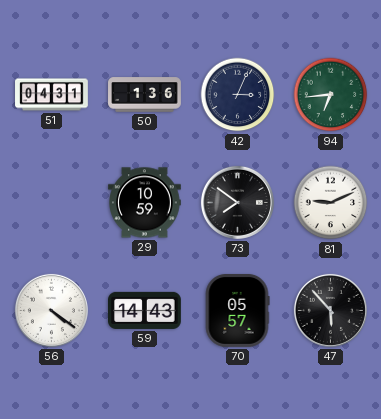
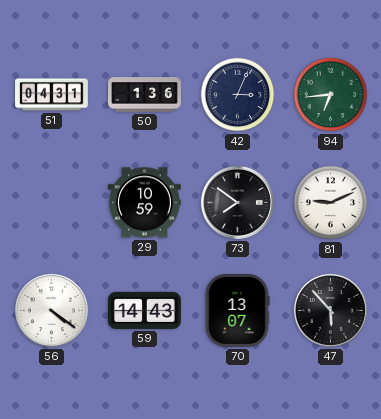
70: 05:57 -> 13:07
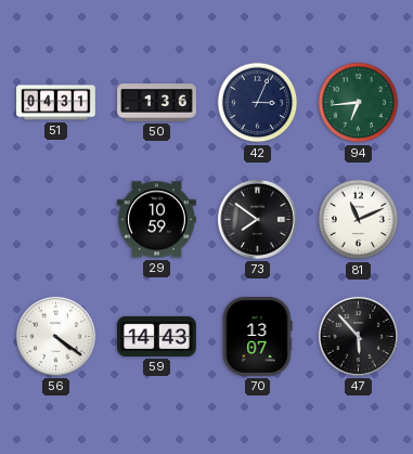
81: 9:11 -> 11:11
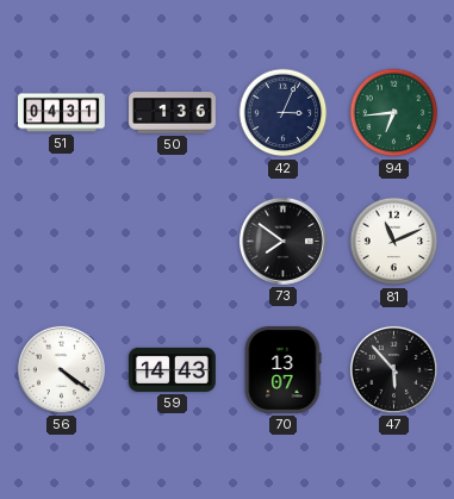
29: 10:59 -> none
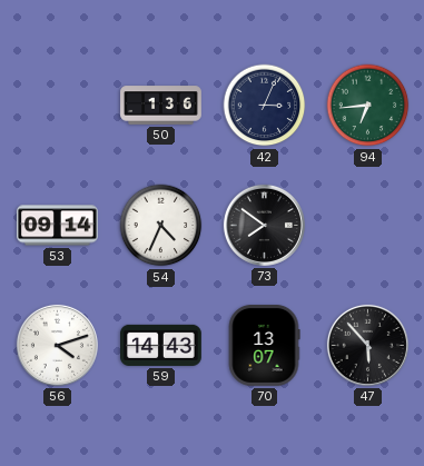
51: 04:31 -> none
53: none -> 09:14
54: none -> 4:34
81: 11:11 -> none
56: 4:21 -> 4:12
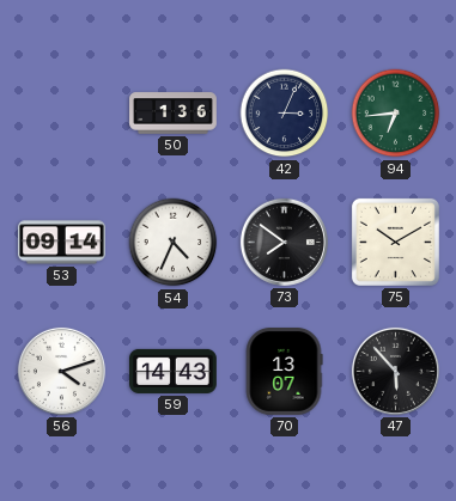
75: none -> 10:10
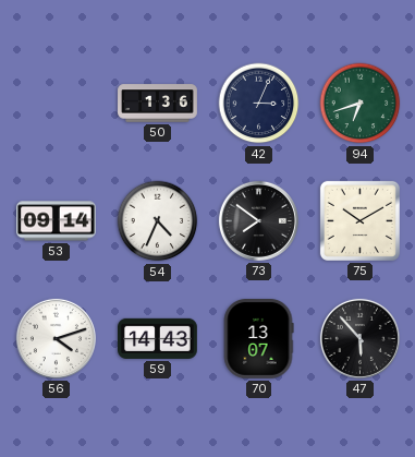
94: 6:44 -> 6:42
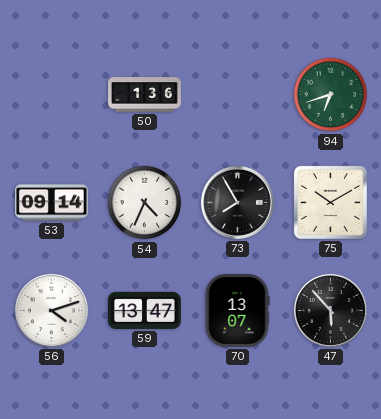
42: 3:04 -> none
73: 7:51 -> 7:55
59: 14:43 -> 13:47
